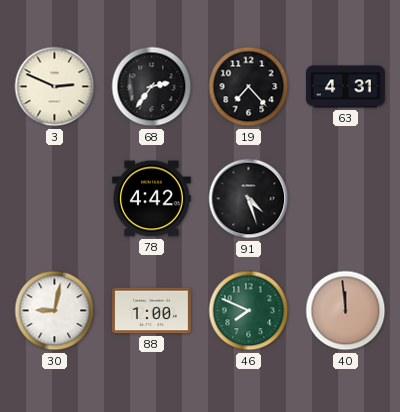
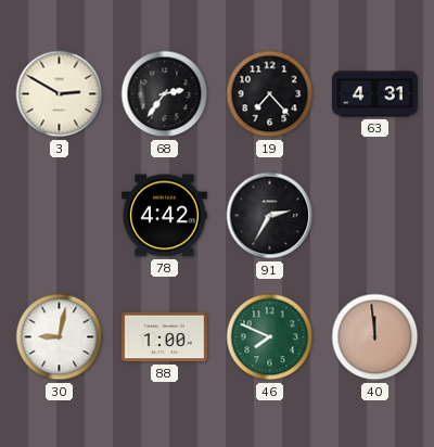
3: 2:49 -> 2:50
91: 4:27 -> 2:35
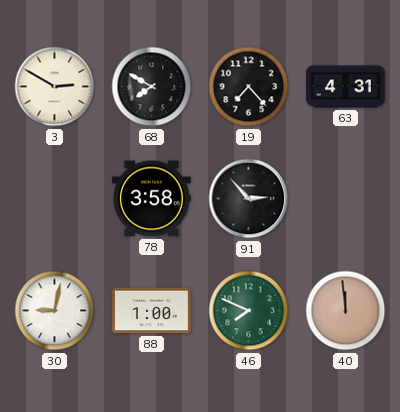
68: 2:36 -> 7:50
78: 4:42 -> 3:58
91: 2:35 -> 2:53
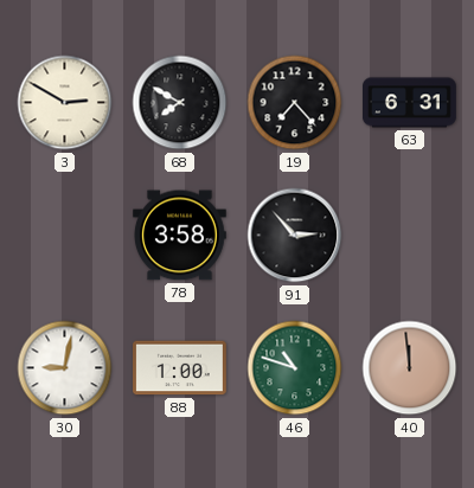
63: 4:31 -> 6:31
46: 7:49 -> 10:48
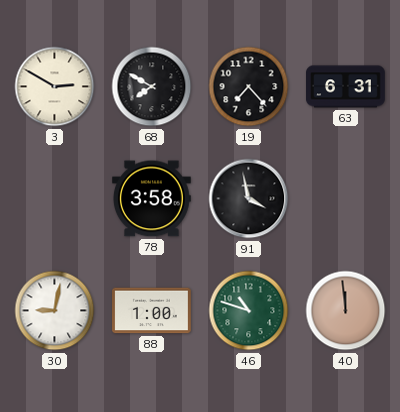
91: 2:53 -> 3:58
